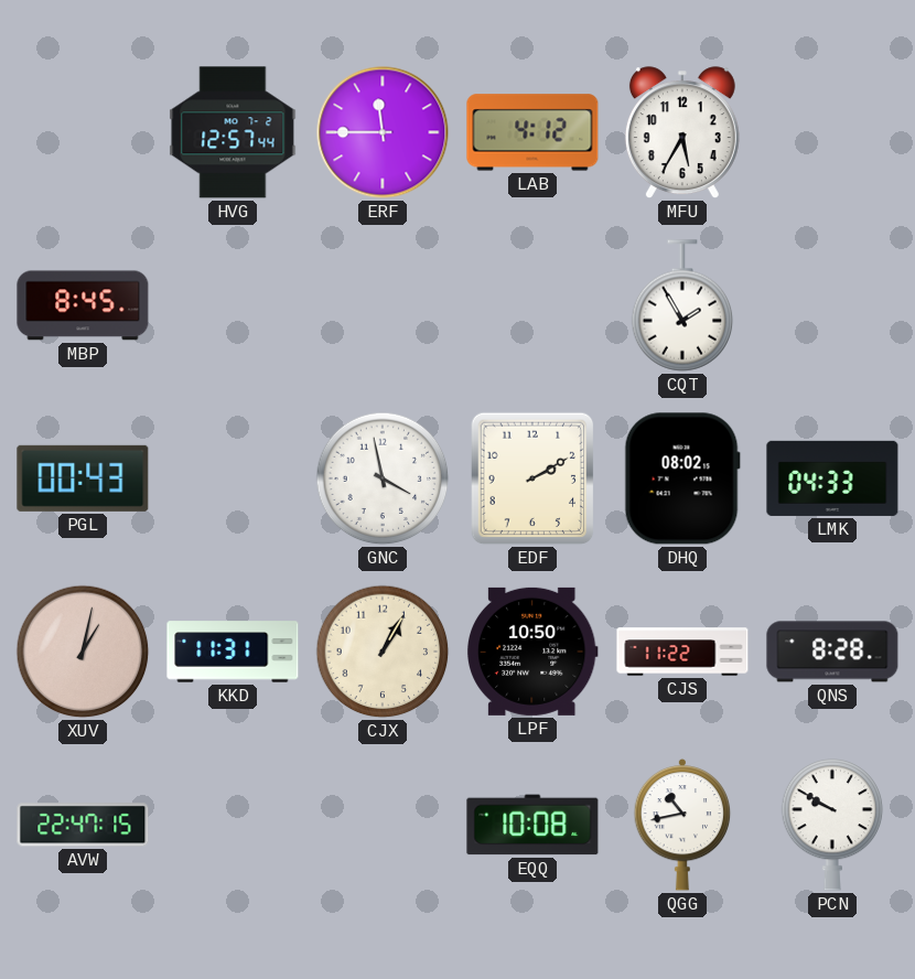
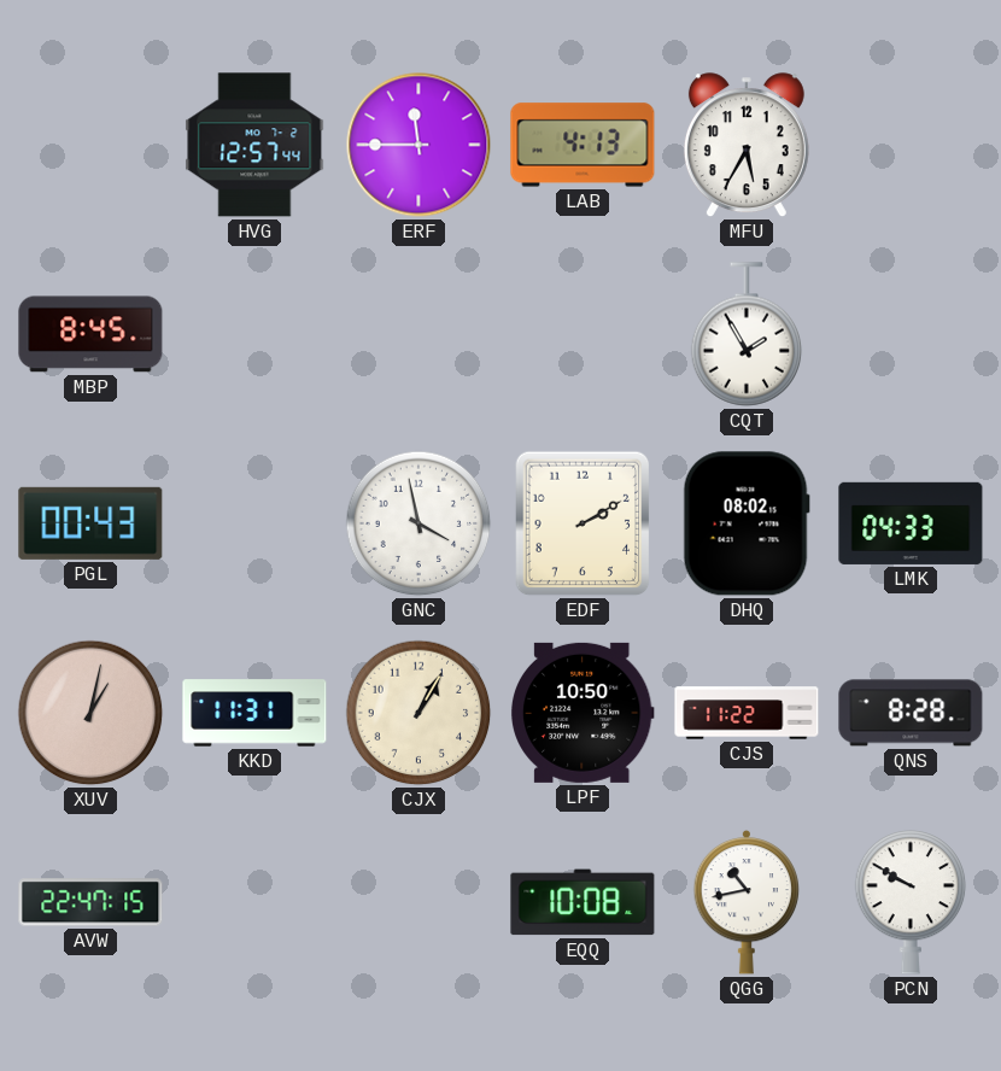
LAB: 4:12 -> 4:13
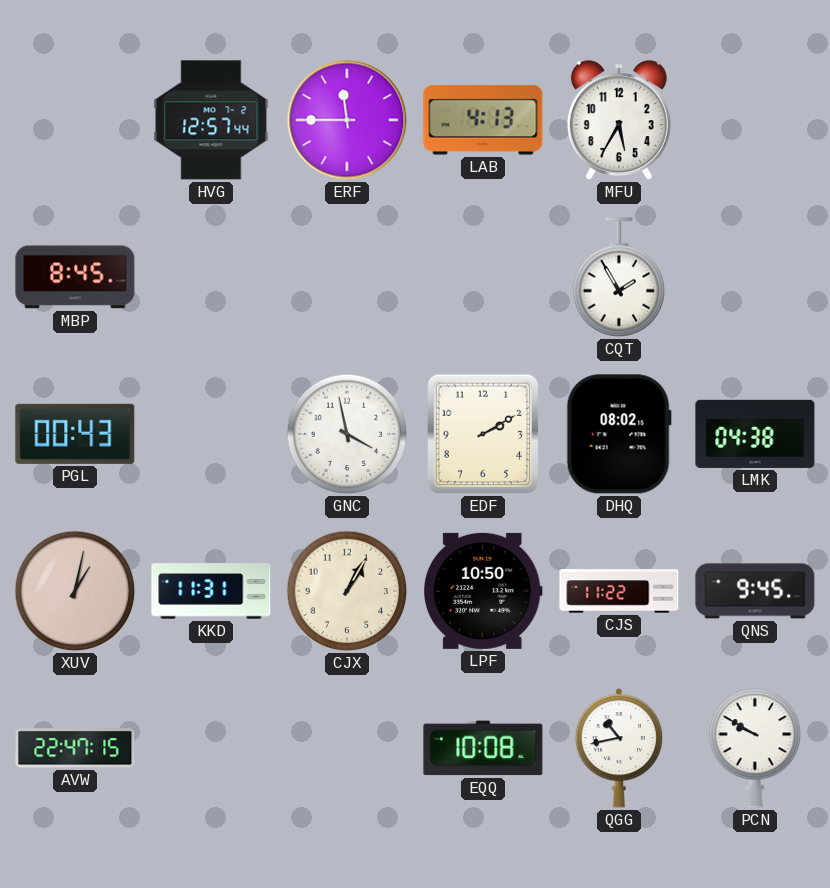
LMK: 04:33 -> 04:38
QNS: 8:28 -> 9:45
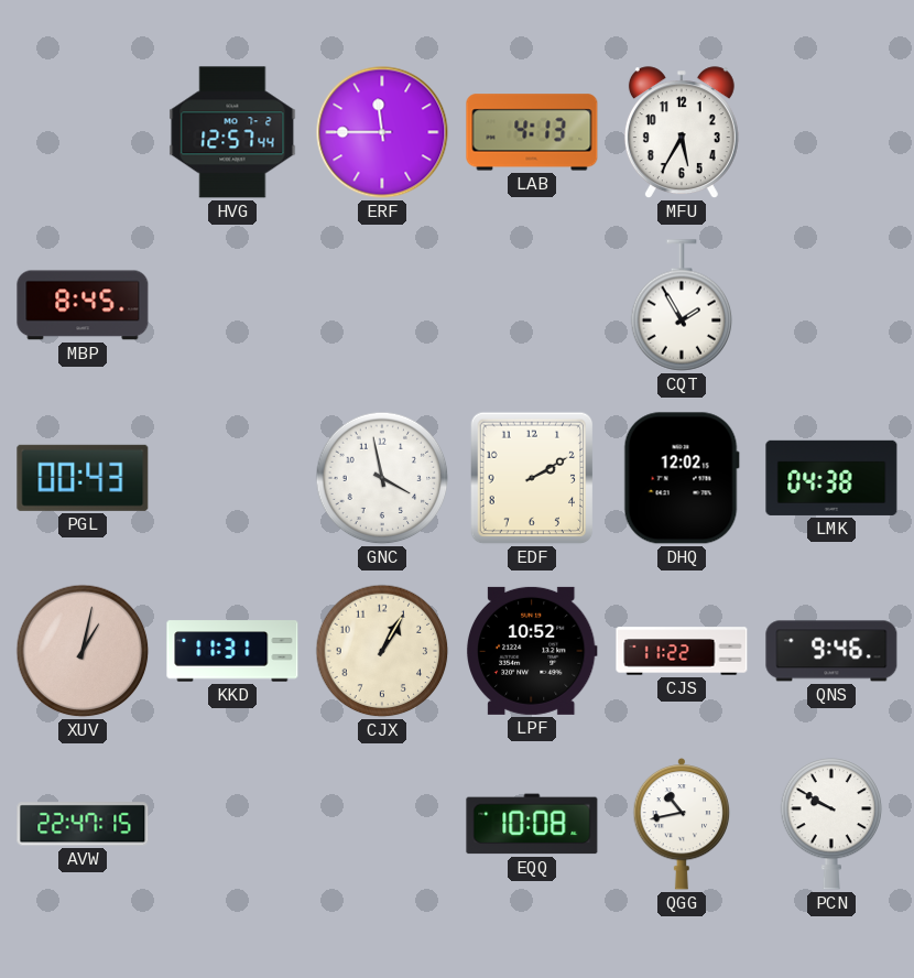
DHQ: 08:02 -> 12:02
LPF: 10:50 -> 10:52
QNS: 9:45 -> 9:46
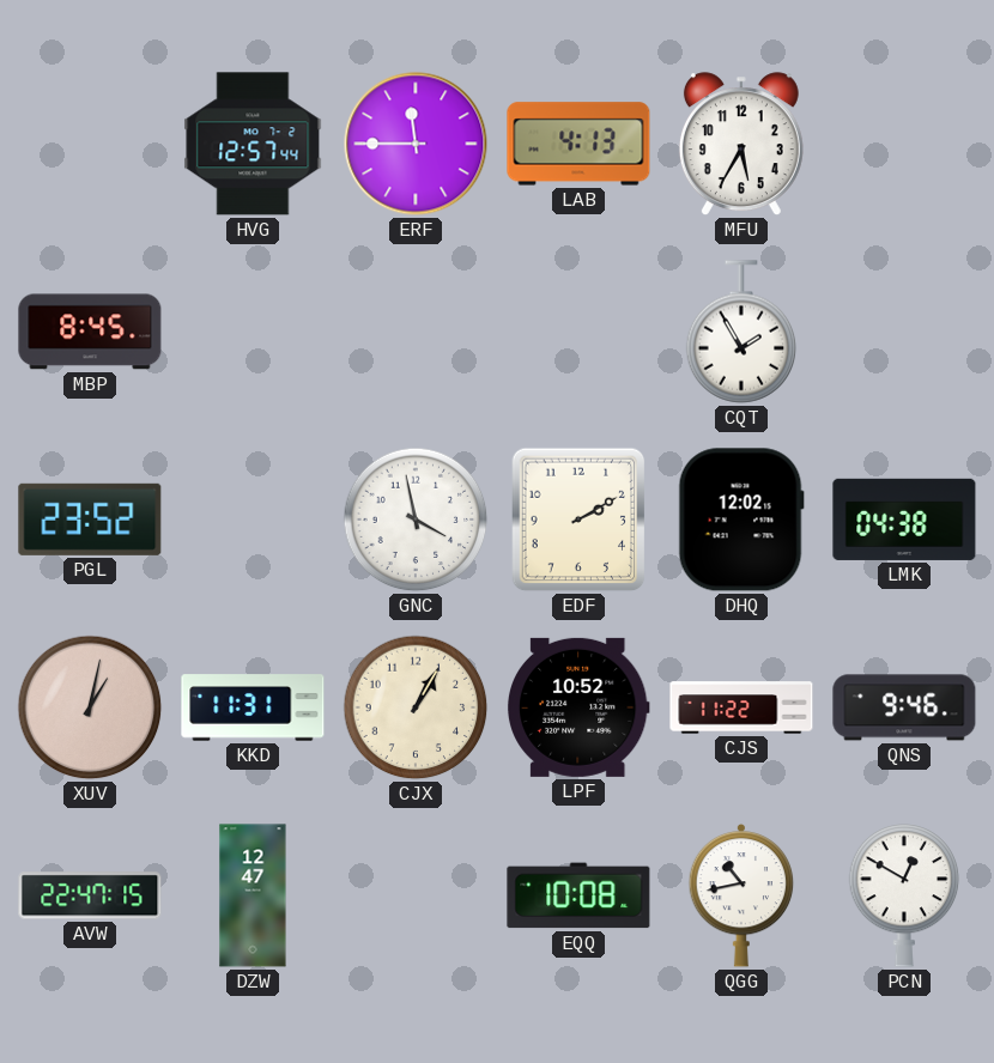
PGL: 00:43 -> 23:52
DZW: none -> 12:47
PCN: 9:50 -> 12:50
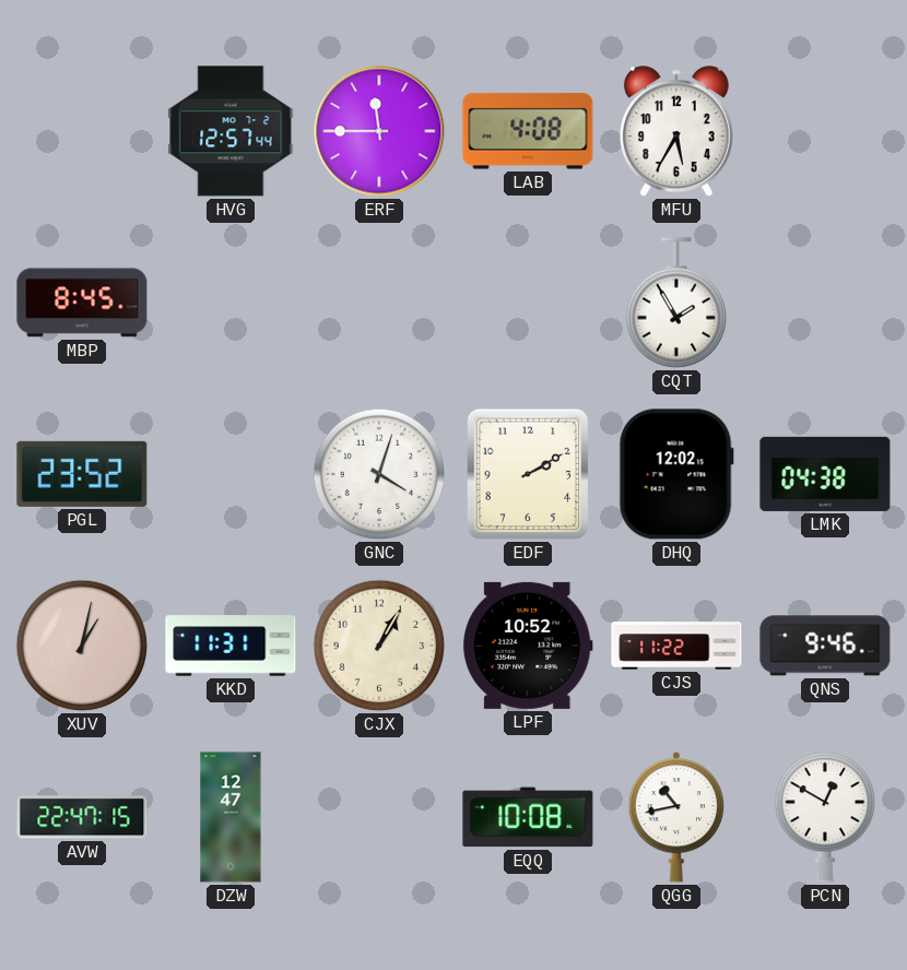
LAB: 4:13 -> 4:08
GNC: 3:58 -> 4:03
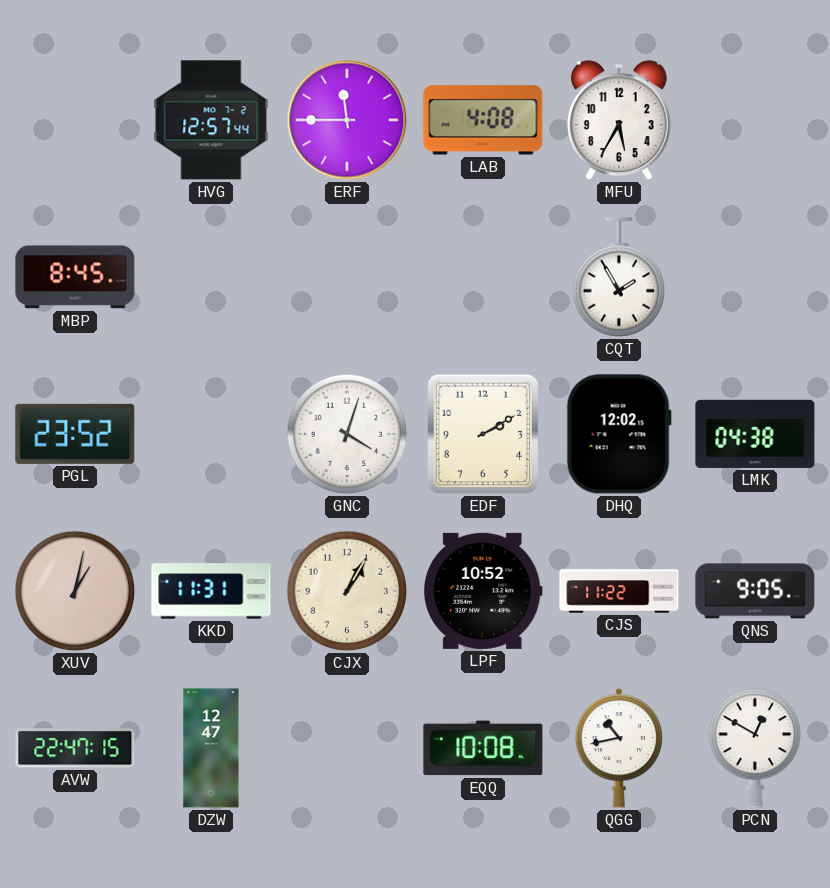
QNS: 9:46 -> 9:05
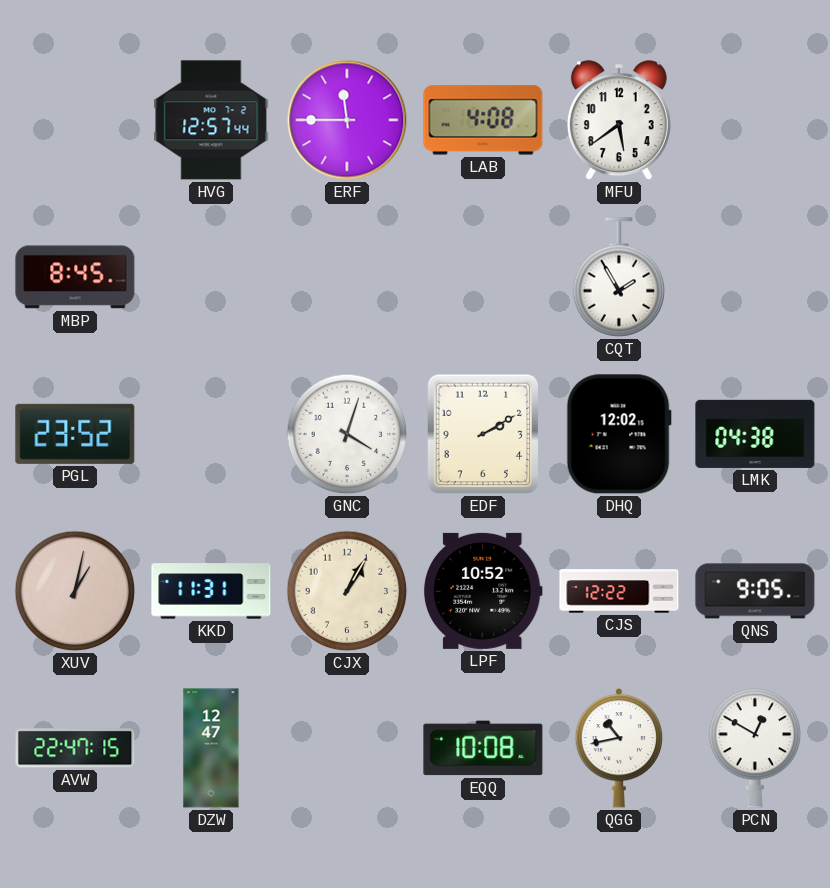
MFU: 5:35 -> 5:39
CJS: 11:22 -> 12:22
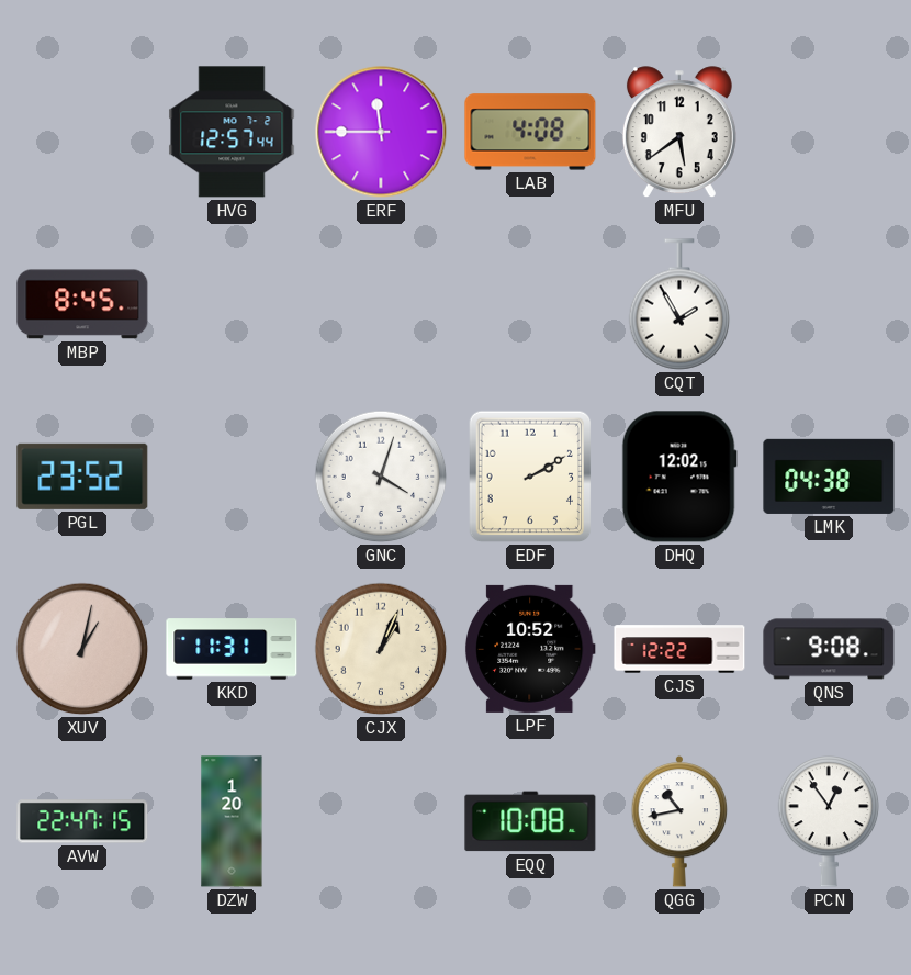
CJX: 1:05 -> 1:04
QNS: 9:05 -> 9:08
DZW: 12:47 -> 1:20
PCN: 12:50 -> 12:54
